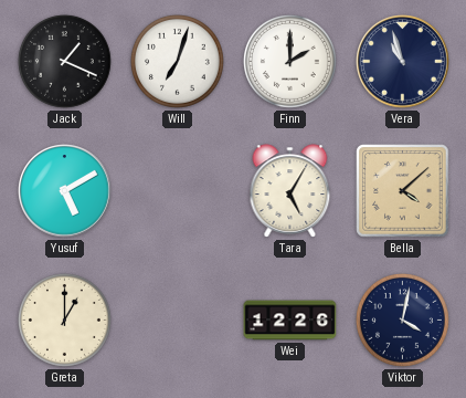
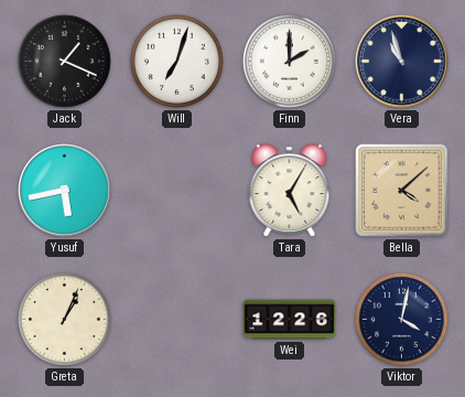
Yusuf: 5:10 -> 5:43
Greta: 1:00 -> 1:04
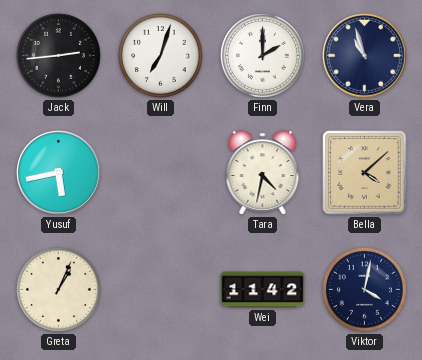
Jack: 1:19 -> 2:44
Tara: 5:05 -> 4:32
Wei: 12:26 -> 11:42
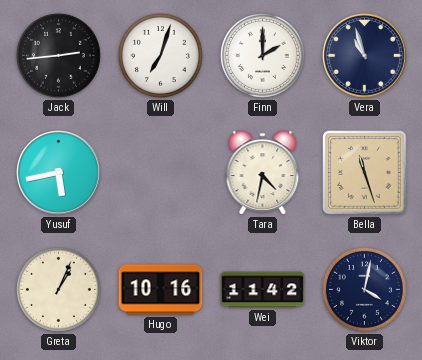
Bella: 4:08 -> 11:27
Hugo: none -> 10:16
